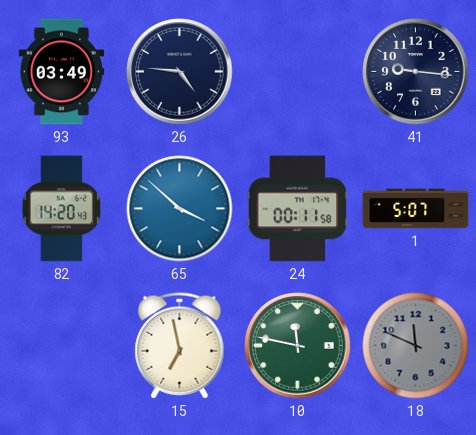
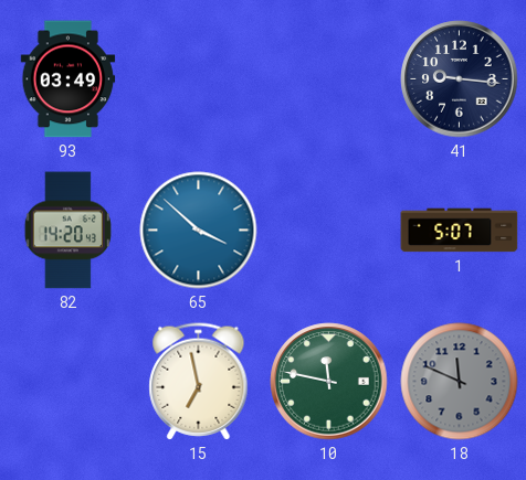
26: 4:46 -> none
24: 00:11 -> none
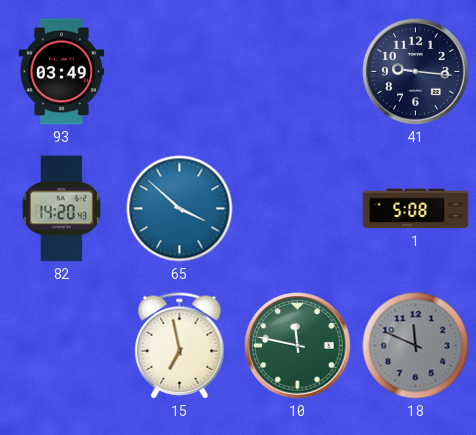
1: 5:07 -> 5:08
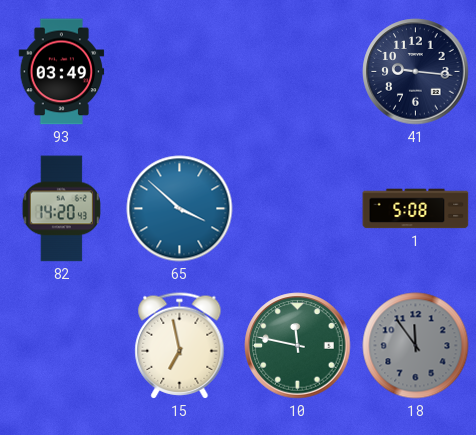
18: 11:49 -> 11:54
